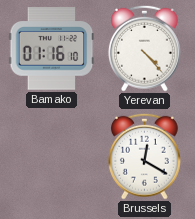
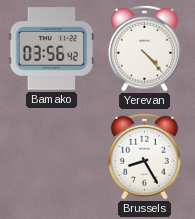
Bamako: 01:16 -> 03:56
Brussels: 12:20 -> 8:25
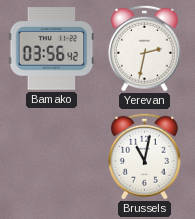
Yerevan: 4:23 -> 2:32
Brussels: 8:25 -> 11:02
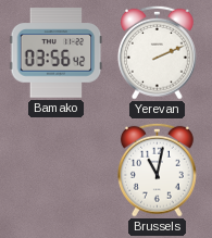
Yerevan: 2:32 -> 2:11
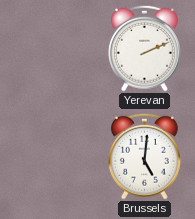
Bamako: 03:56 -> none
Brussels: 11:02 -> 5:01
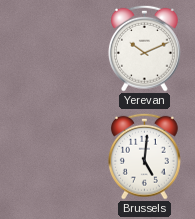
Yerevan: 2:11 -> 10:11
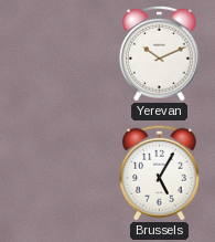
Brussels: 5:01 -> 5:05
